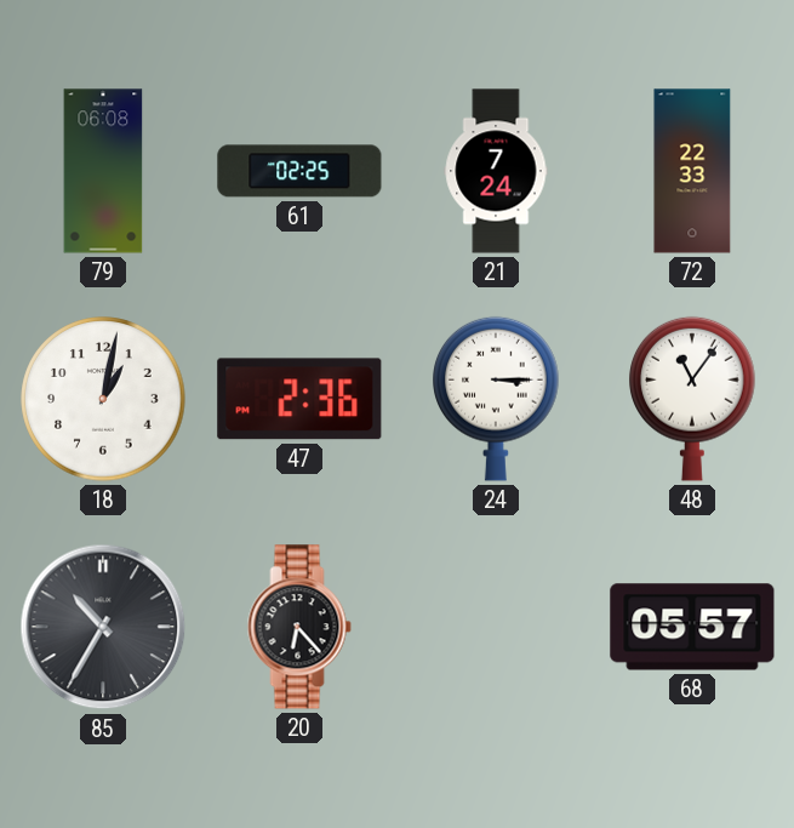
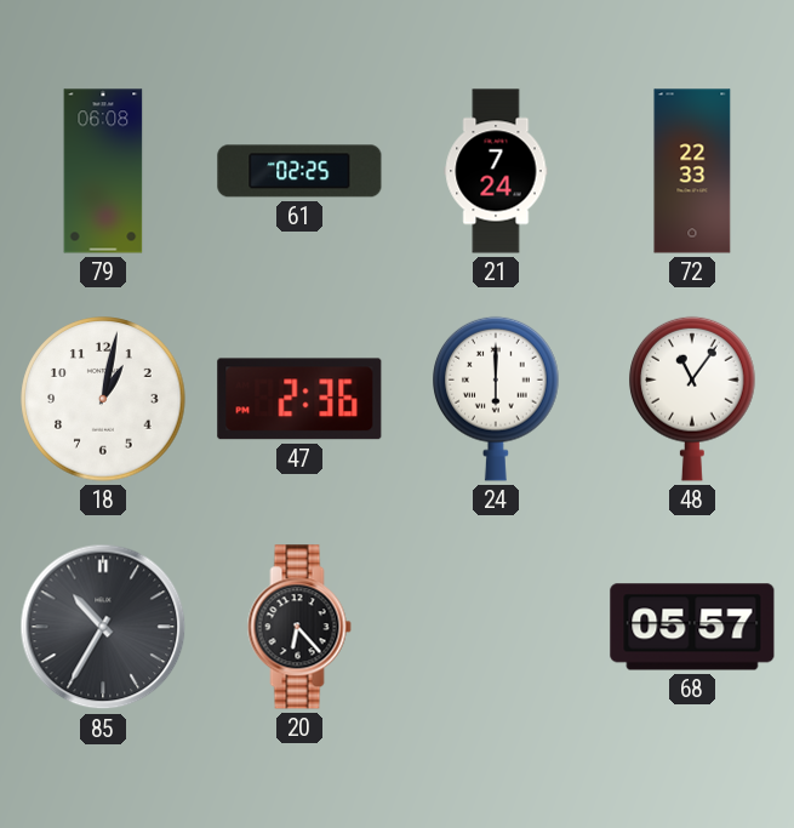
24: 3:15 -> 6:00
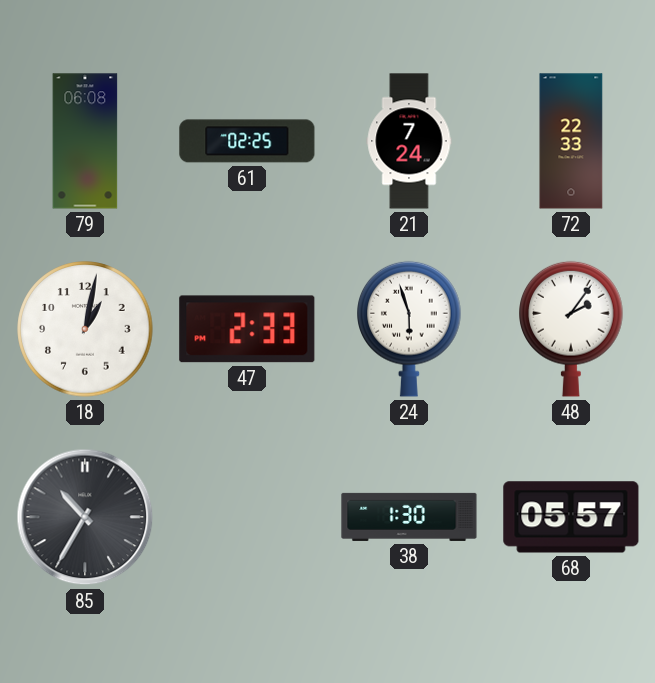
47: 2:36 -> 2:33
24: 6:00 -> 5:57
48: 11:06 -> 2:06
20: 6:23 -> none
38: none -> 1:30
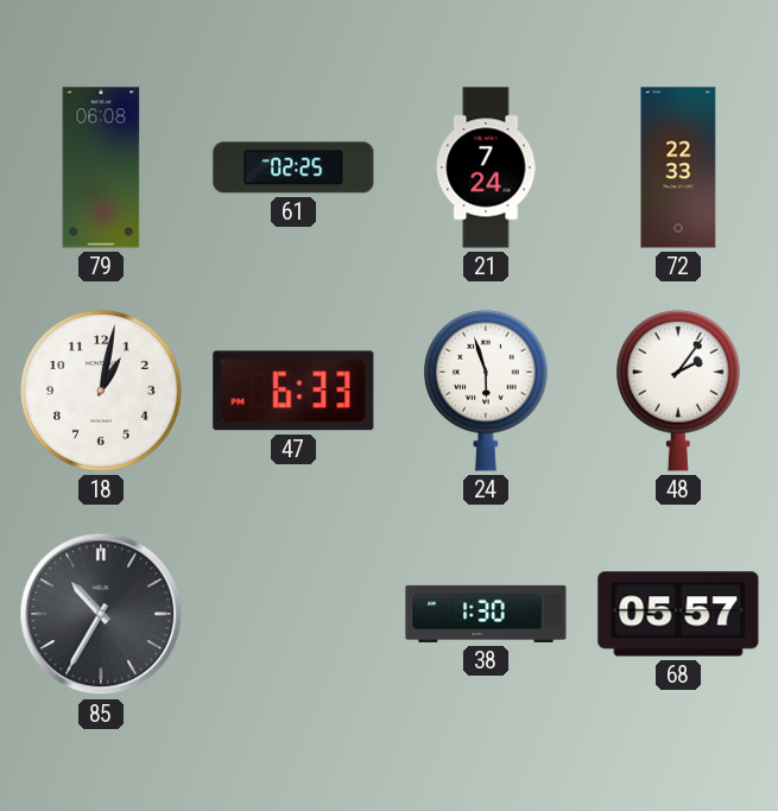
47: 2:33 -> 6:33
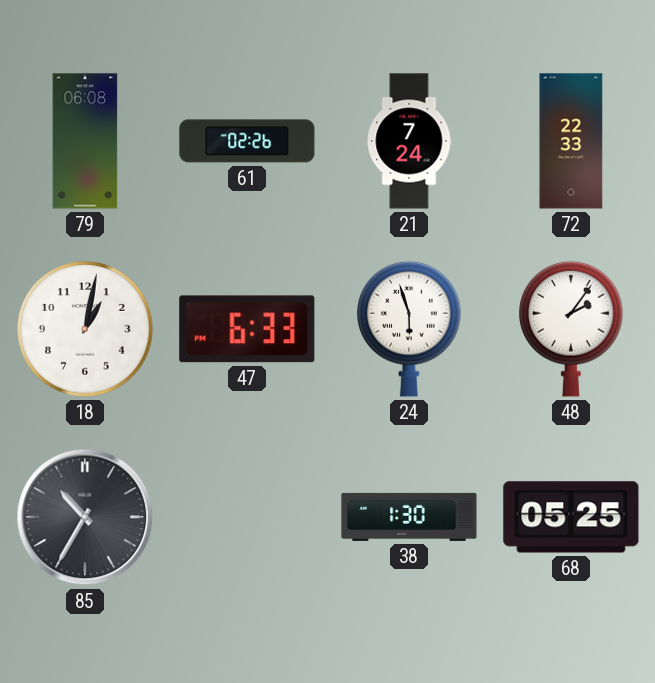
61: 02:25 -> 02:26
68: 05:57 -> 05:25
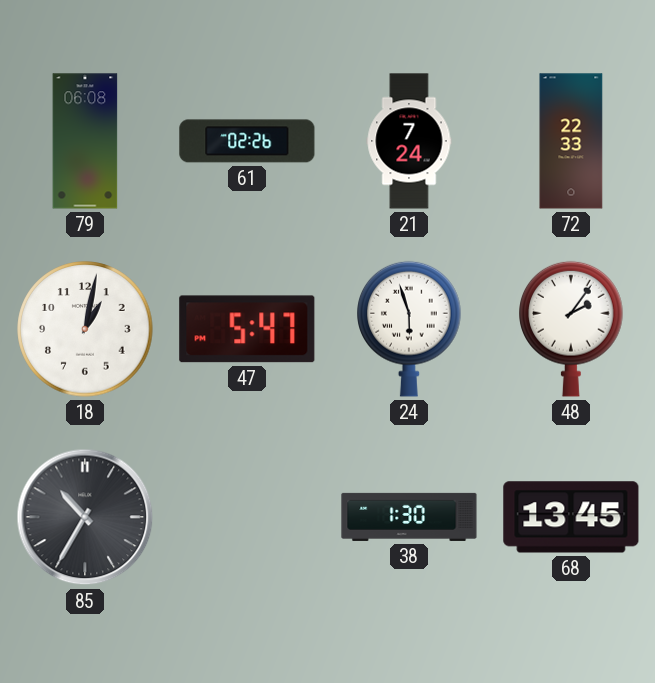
47: 6:33 -> 5:47
68: 05:25 -> 13:45
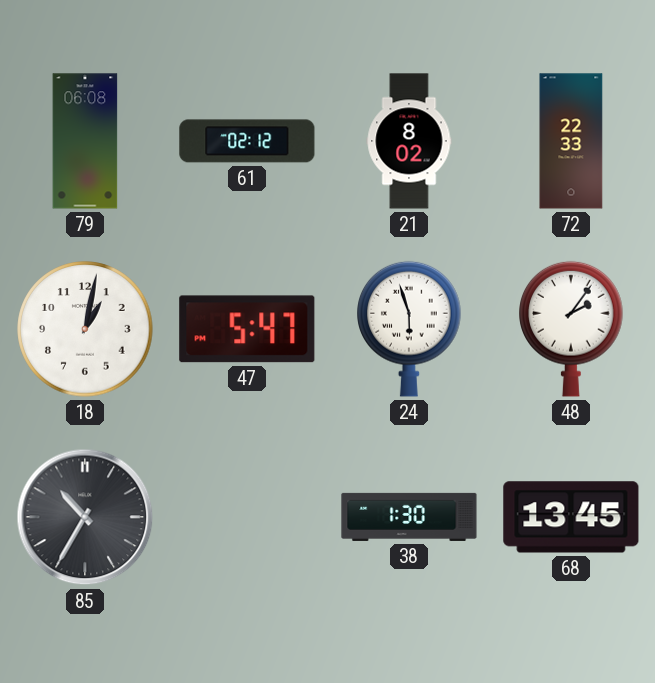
61: 02:26 -> 02:12
21: 7:24 -> 8:02
